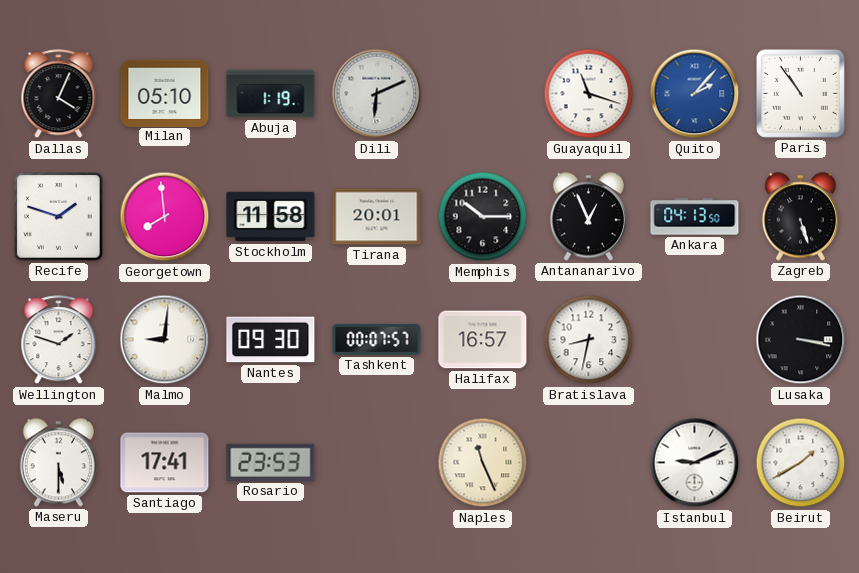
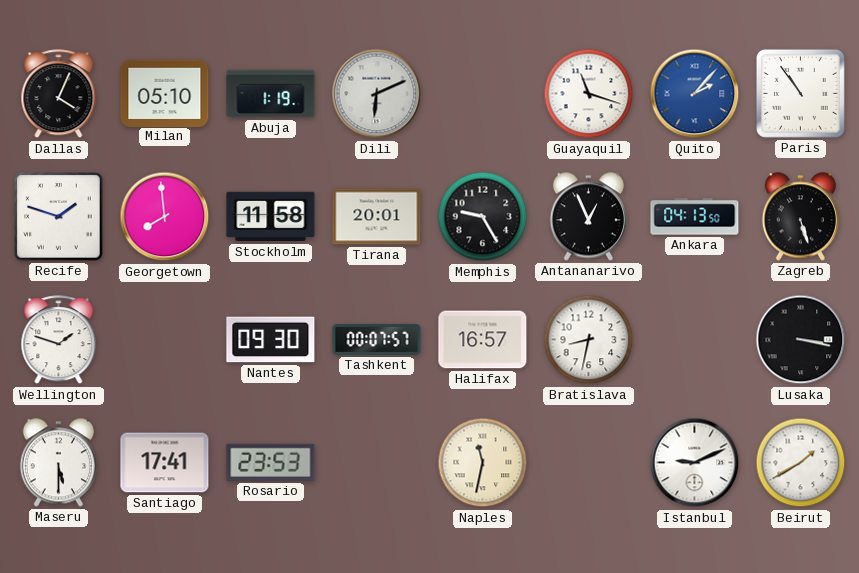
Memphis: 10:15 -> 9:25
Malmo: 9:01 -> none
Naples: 11:26 -> 11:32
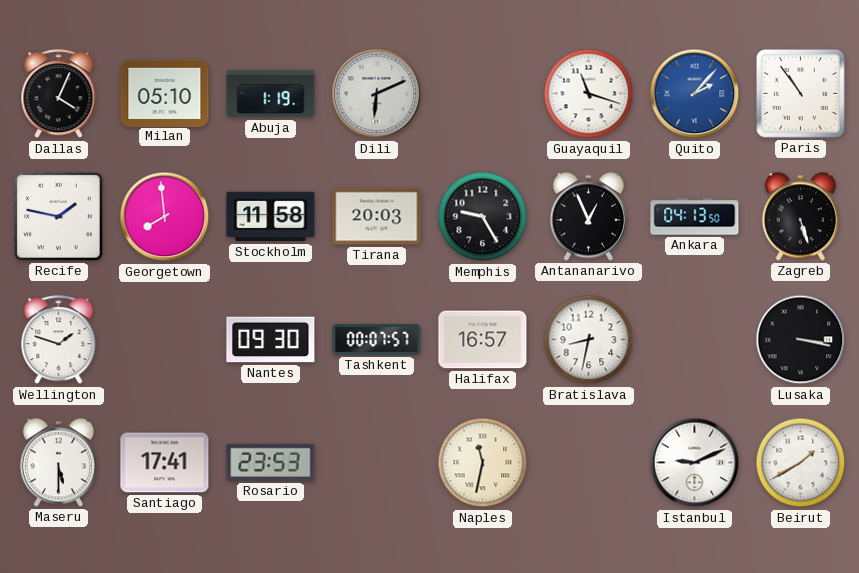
Recife: 1:48 -> 1:47
Tirana: 20:01 -> 20:03
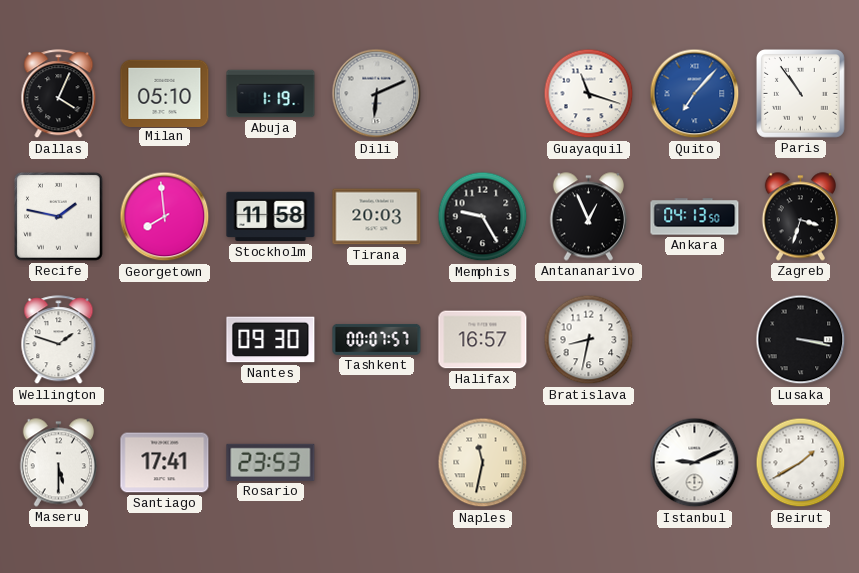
Quito: 2:07 -> 7:07
Zagreb: 5:27 -> 3:33
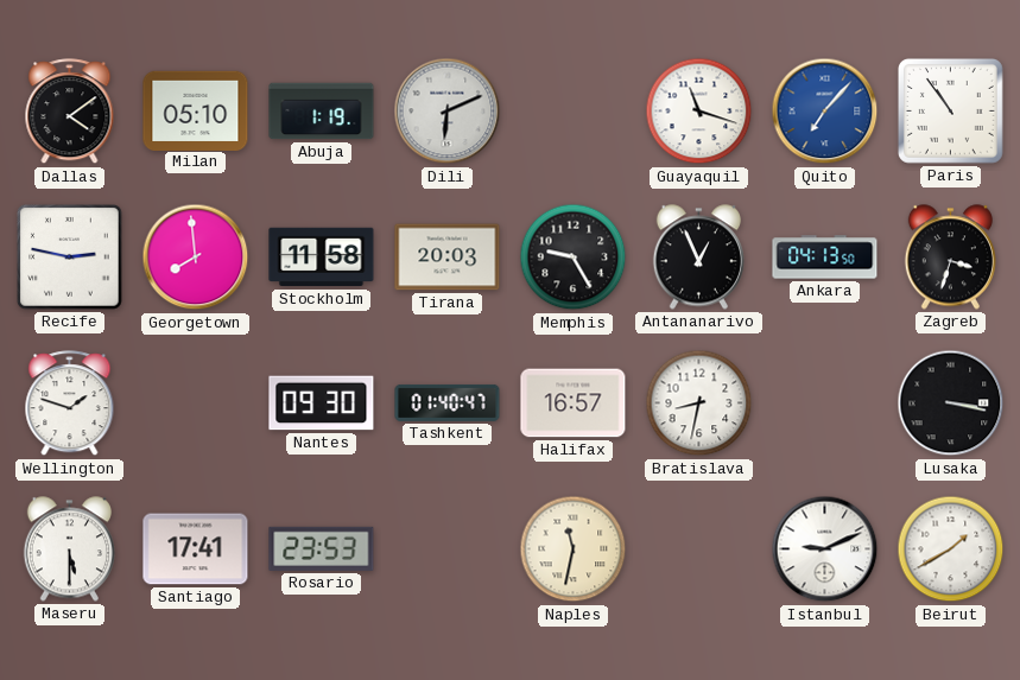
Dallas: 4:04 -> 4:09
Recife: 1:47 -> 2:47
Tashkent: 00:07 -> 01:40
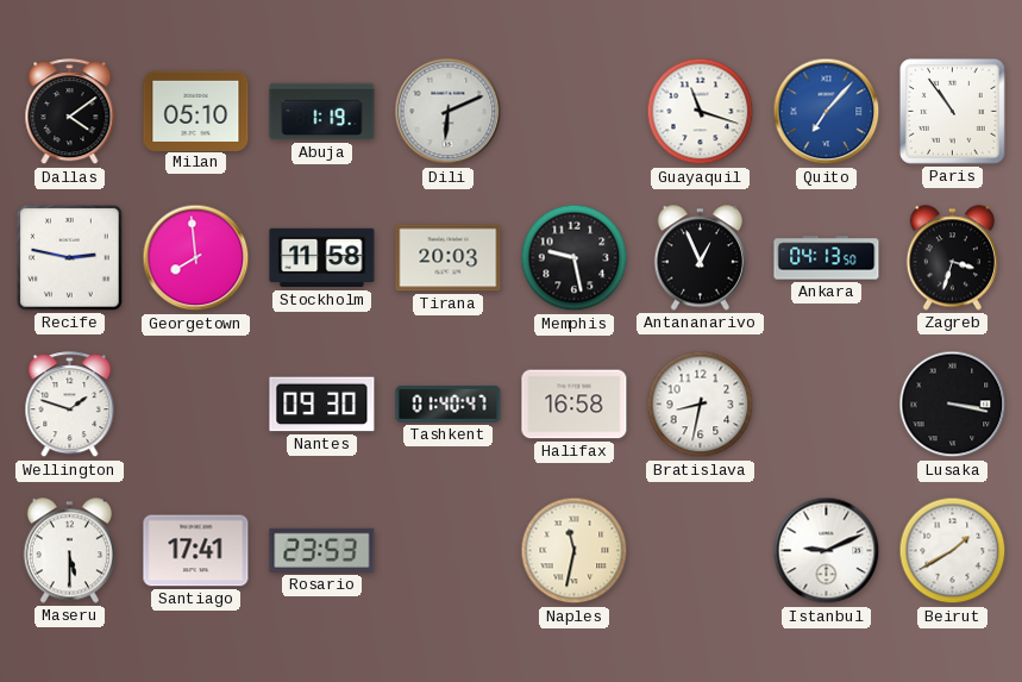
Memphis: 9:25 -> 9:28
Halifax: 16:57 -> 16:58
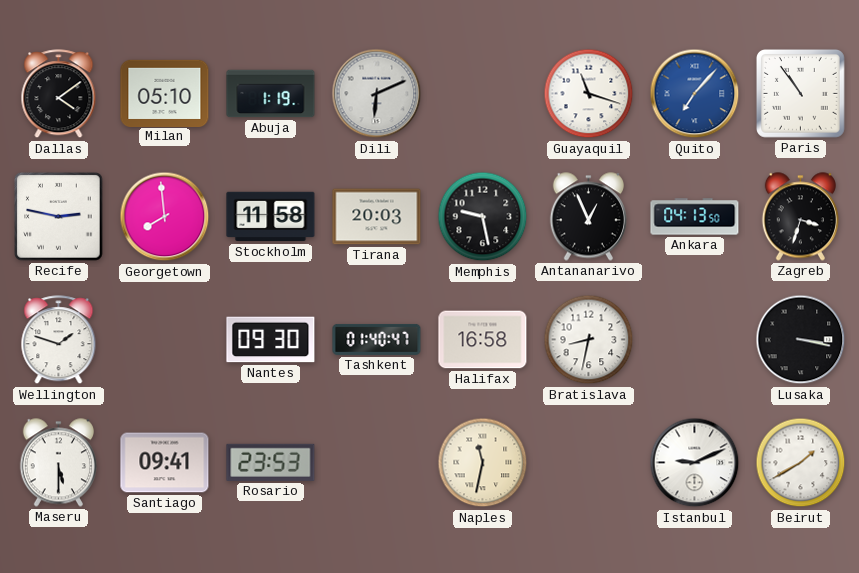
Santiago: 17:41 -> 09:41
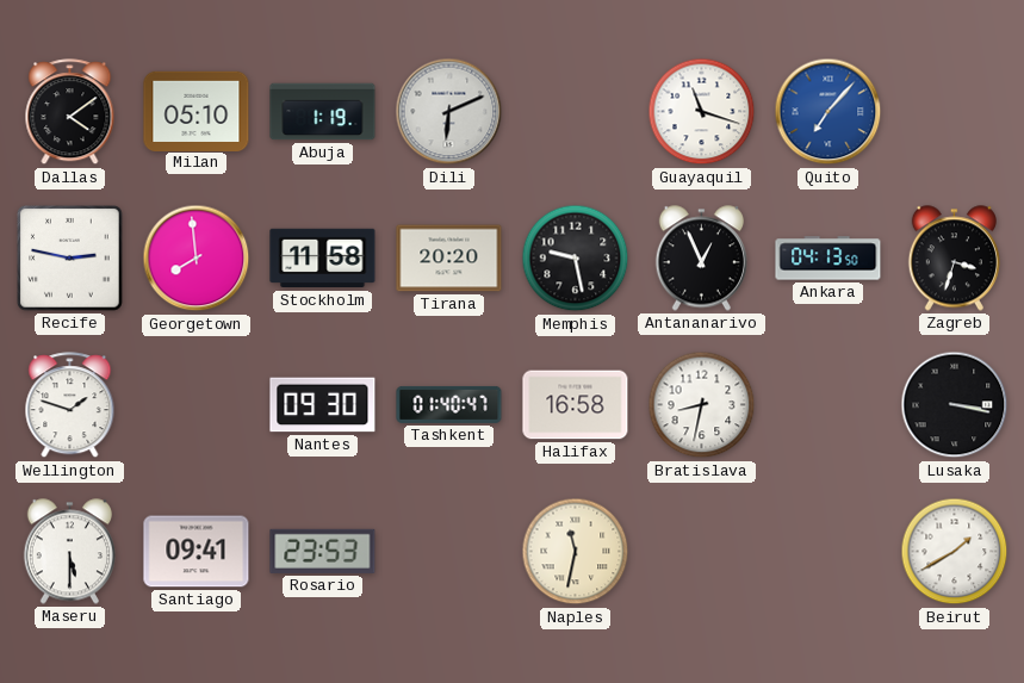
Paris: 10:54 -> none
Tirana: 20:03 -> 20:20
Istanbul: 9:11 -> none
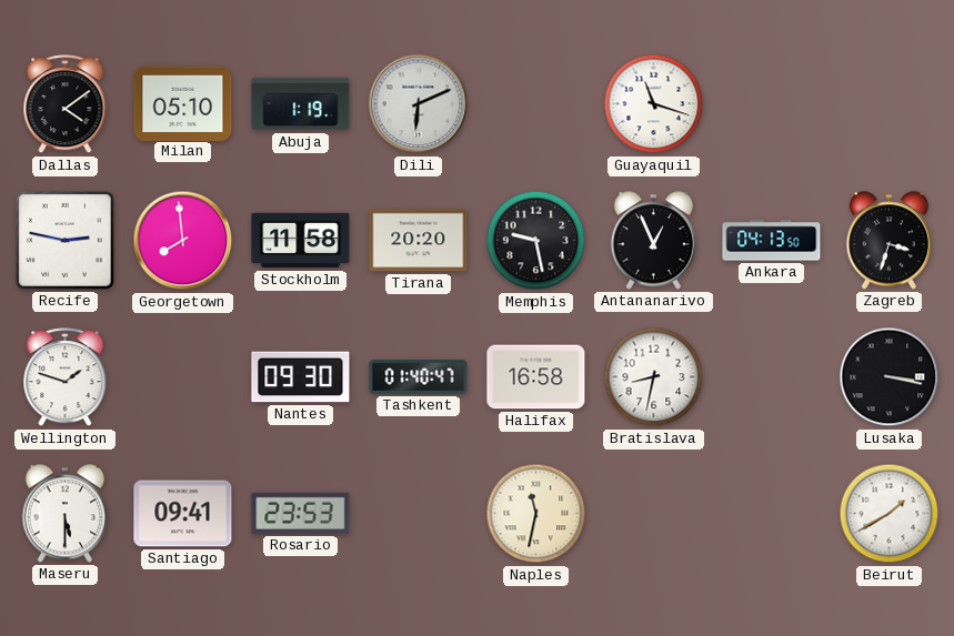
Quito: 7:07 -> none
